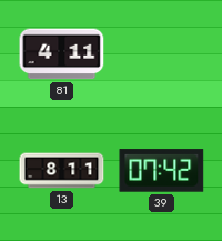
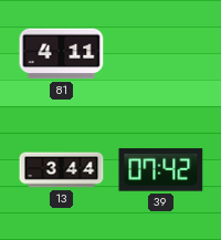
13: 8:11 -> 3:44
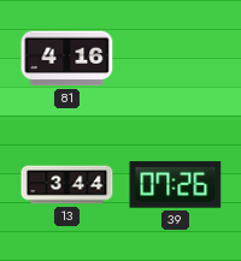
81: 4:11 -> 4:16
39: 07:42 -> 07:26
